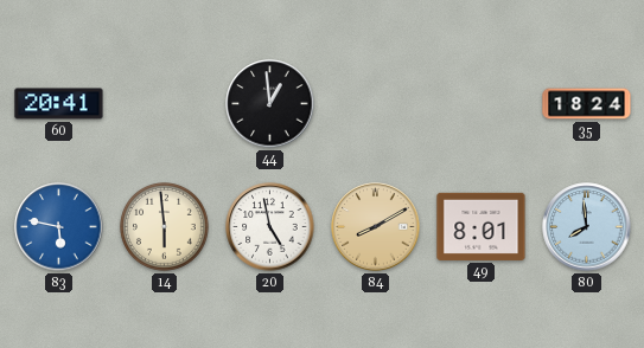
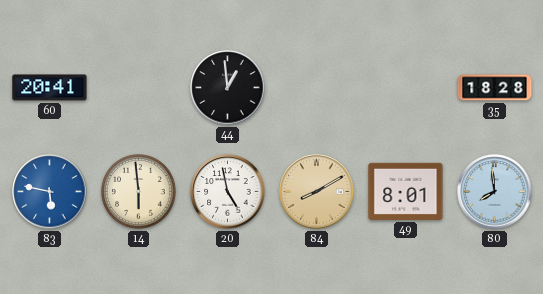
35: 18:24 -> 18:28
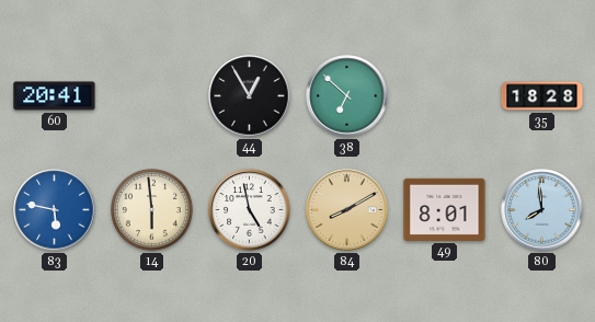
44: 12:59 -> 12:55
38: none -> 6:52
